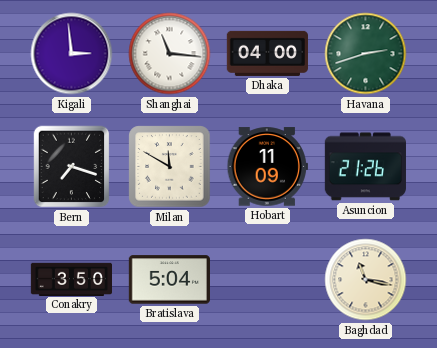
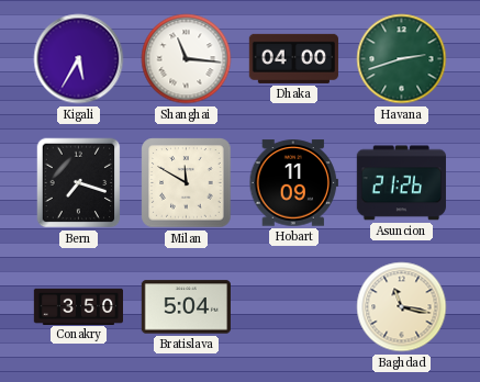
Kigali: 2:59 -> 5:35
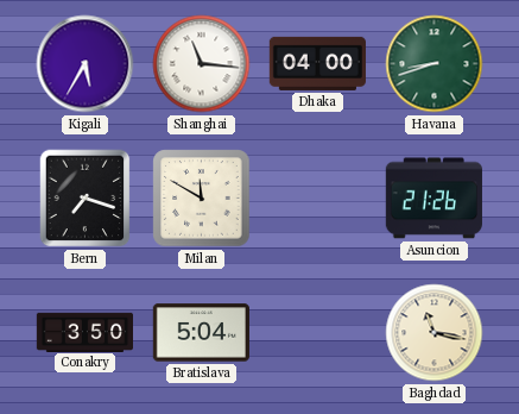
Havana: 2:42 -> 8:42
Hobart: 11:09 -> none
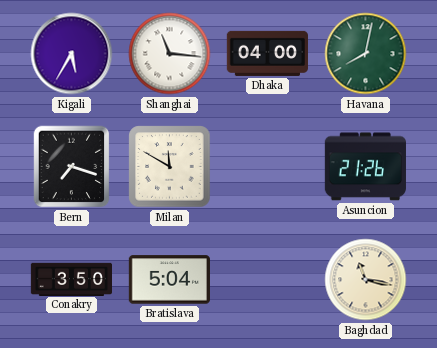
Havana: 8:42 -> 8:02
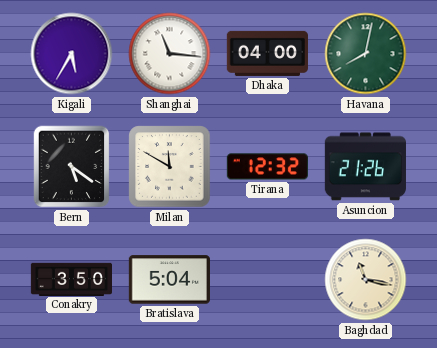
Bern: 7:18 -> 5:21
Tirana: none -> 12:32
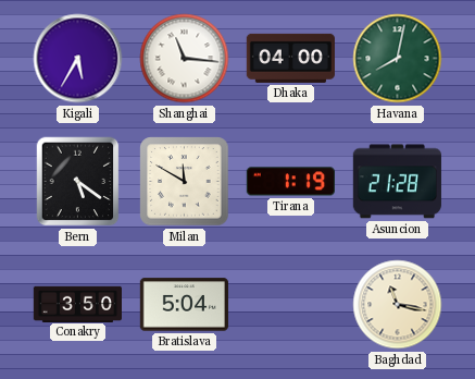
Tirana: 12:32 -> 1:19
Asuncion: 21:26 -> 21:28
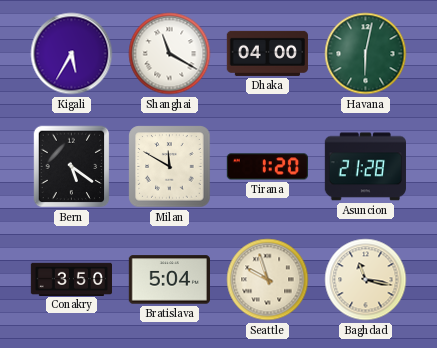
Shanghai: 11:16 -> 11:20
Havana: 8:02 -> 6:02
Tirana: 1:19 -> 1:20
Seattle: none -> 9:57
